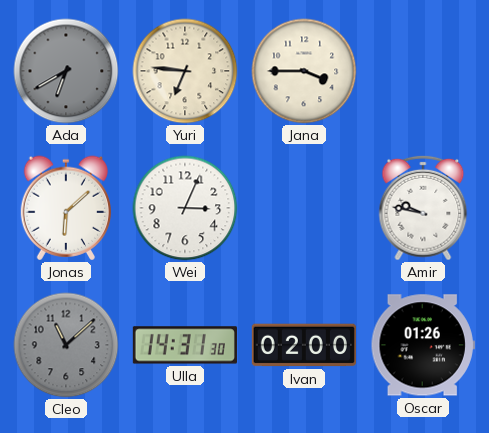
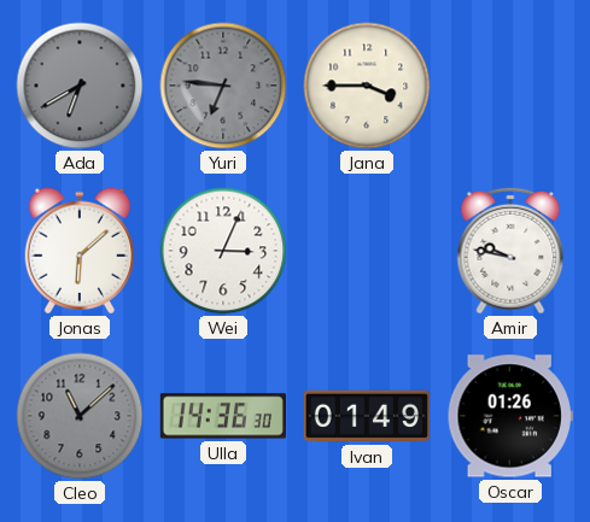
Yuri dial: cream -> grey
Ulla: 14:31 -> 14:36
Ivan: 02:00 -> 01:49
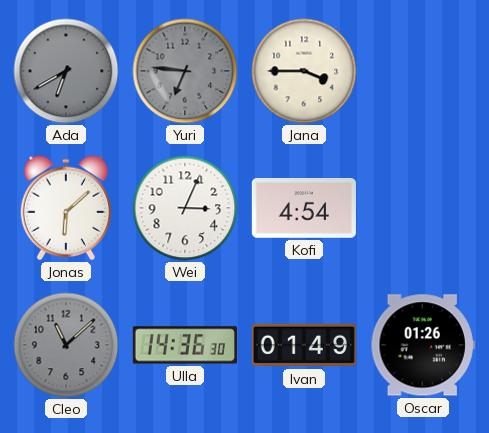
Kofi: none -> 4:54
Amir: 9:47 -> none
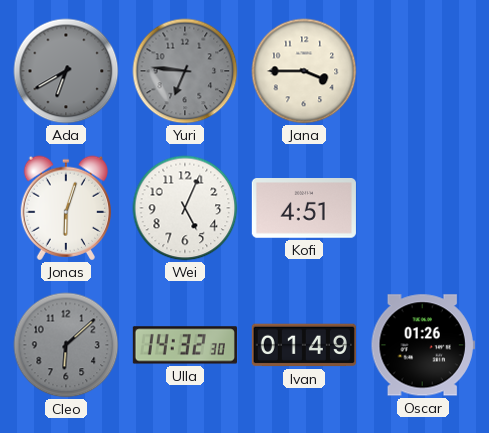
Jonas: 6:08 -> 6:03
Wei: 3:04 -> 5:04
Kofi: 4:54 -> 4:51
Cleo: 11:08 -> 6:08
Ulla: 14:36 -> 14:32
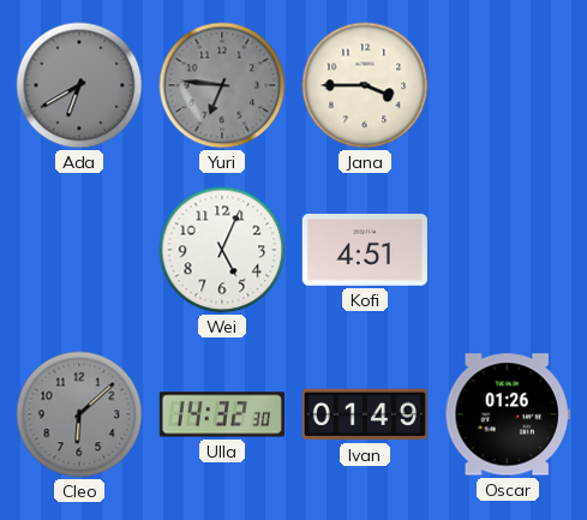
Jonas: 6:03 -> none
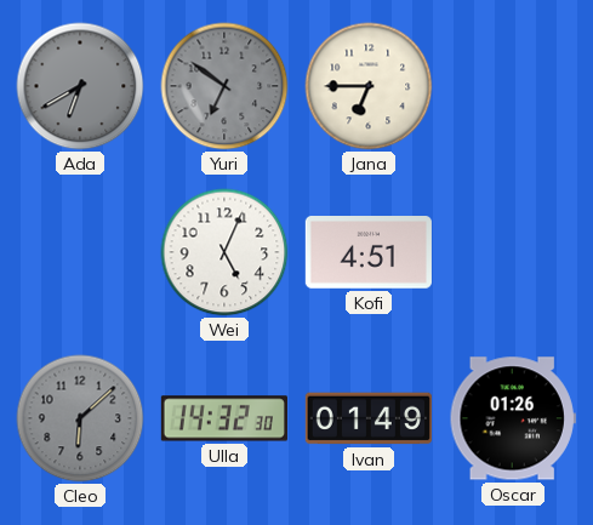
Yuri: 6:46 -> 6:51
Jana: 3:45 -> 6:45
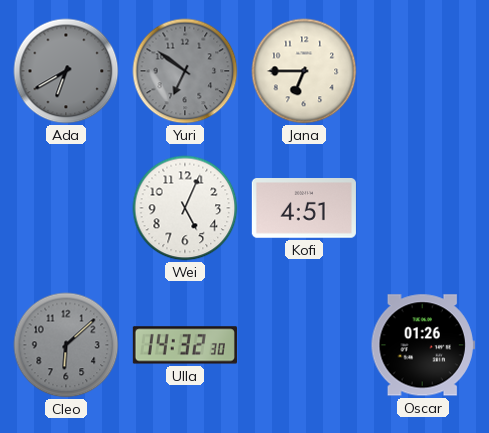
Ivan: 01:49 -> none
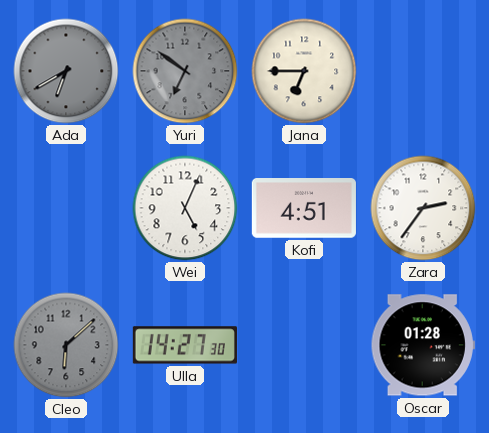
Zara: none -> 2:36
Ulla: 14:32 -> 14:27
Oscar: 01:26 -> 01:28
